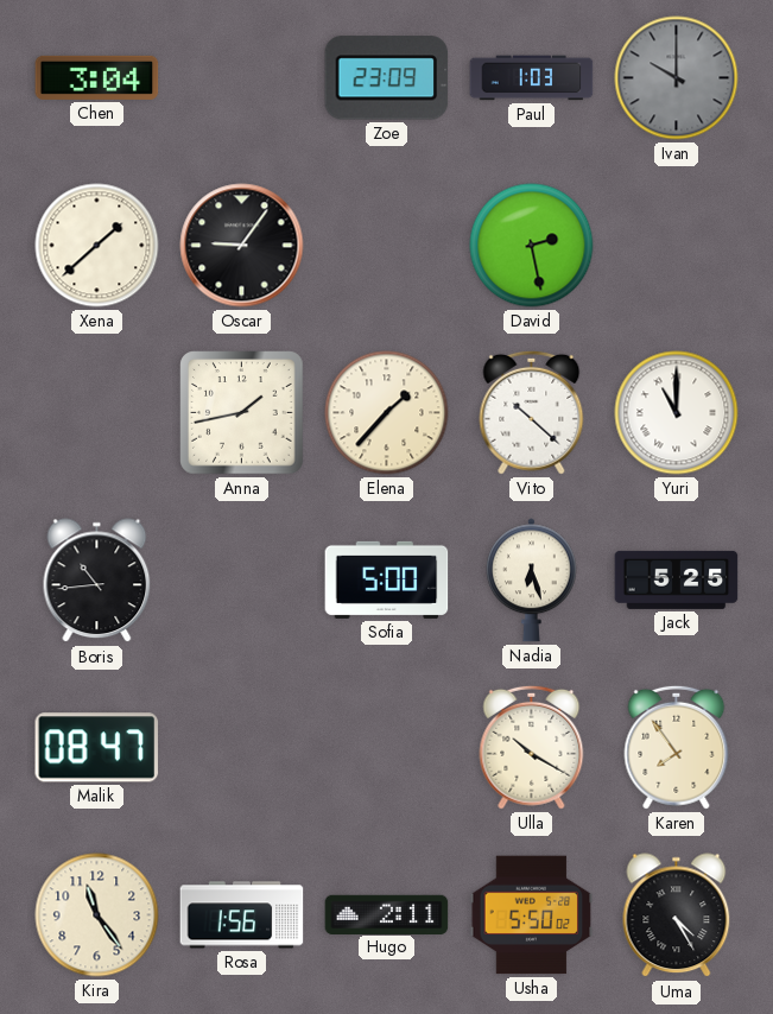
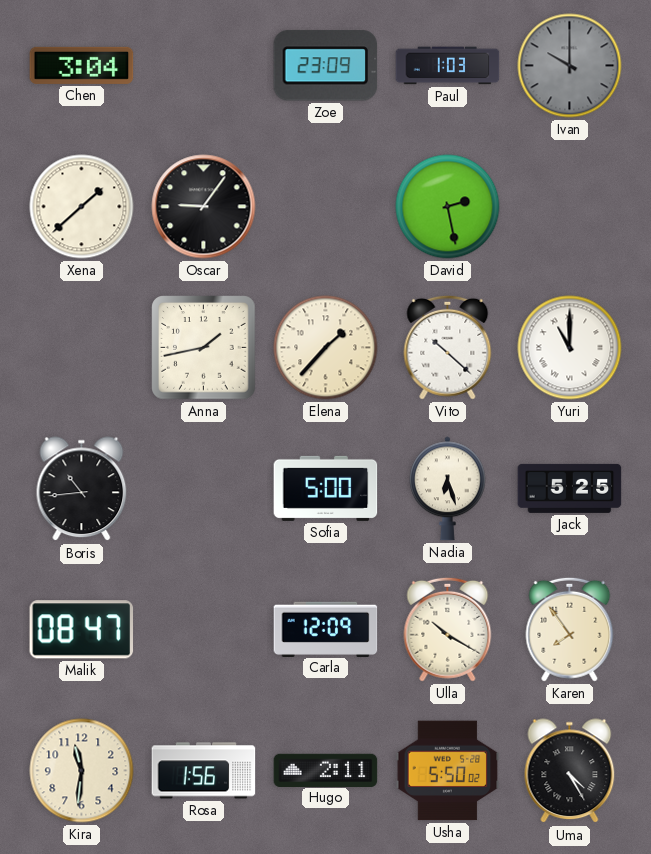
Carla: none -> 12:09
Kira: 11:24 -> 11:31
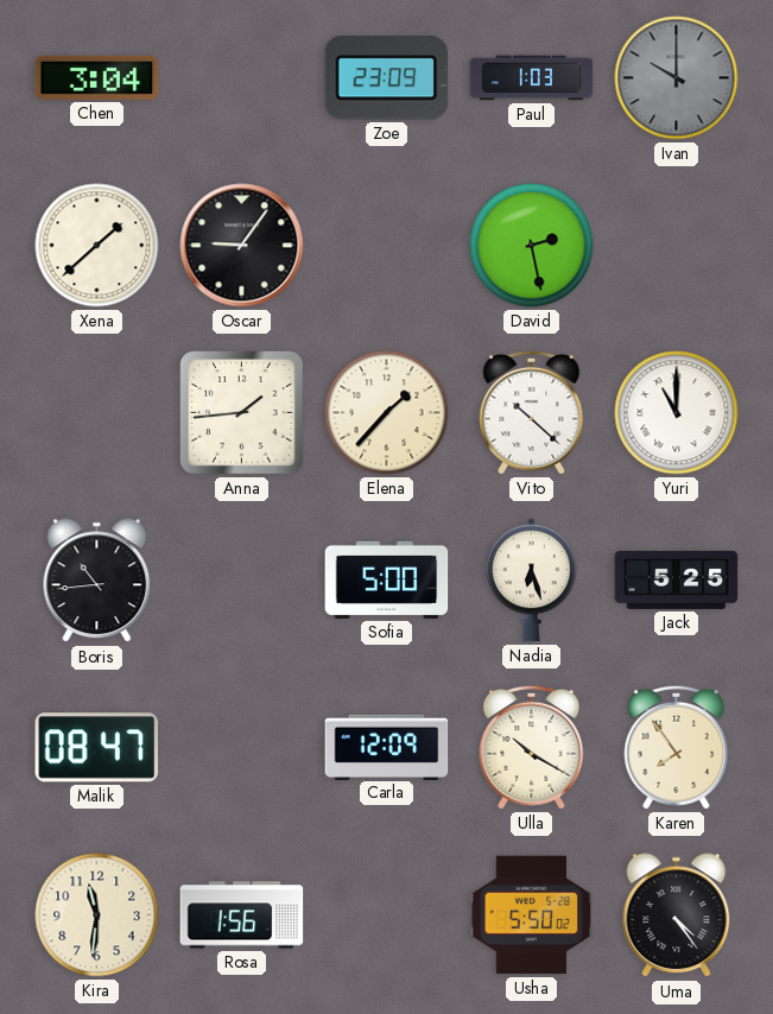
Anna: 1:43 -> 1:44
Hugo: 2:11 -> none
Uma: 4:25 -> 4:24
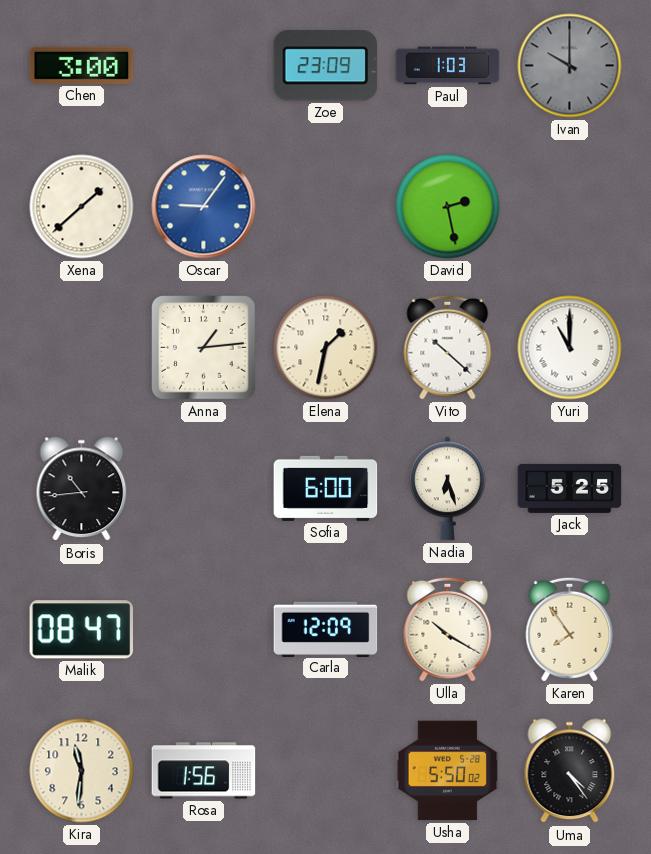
Chen: 3:04 -> 3:00
Oscar dial: black -> blue
Anna: 1:44 -> 1:14
Elena: 1:37 -> 1:32
Sofia: 5:00 -> 6:00
